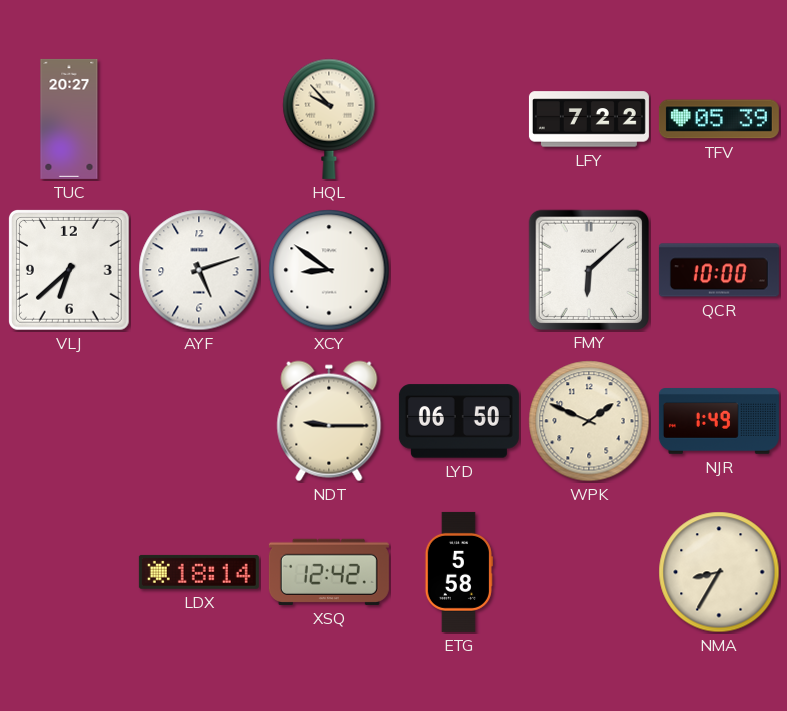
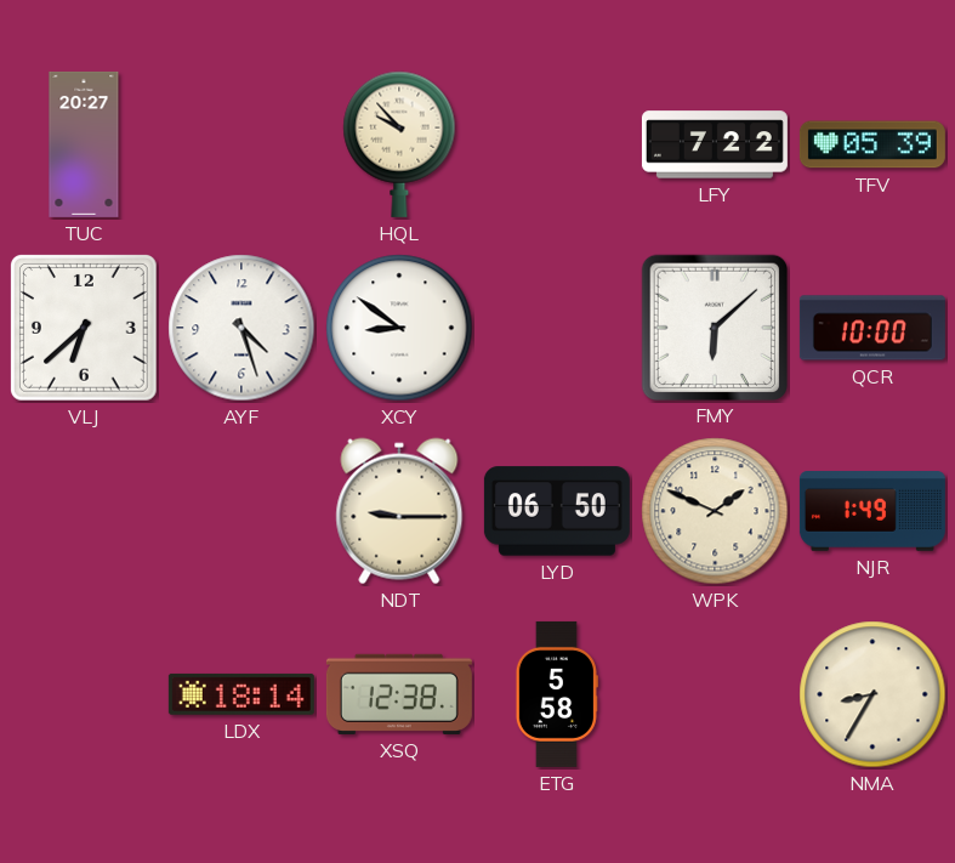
AYF: 5:12 -> 4:27
XSQ: 12:42 -> 12:38
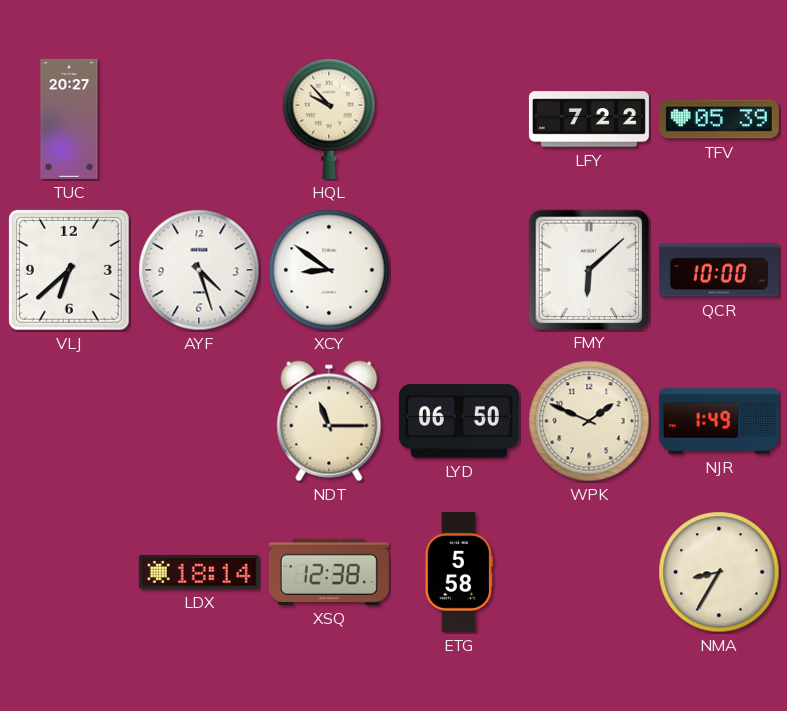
NDT: 9:15 -> 11:15
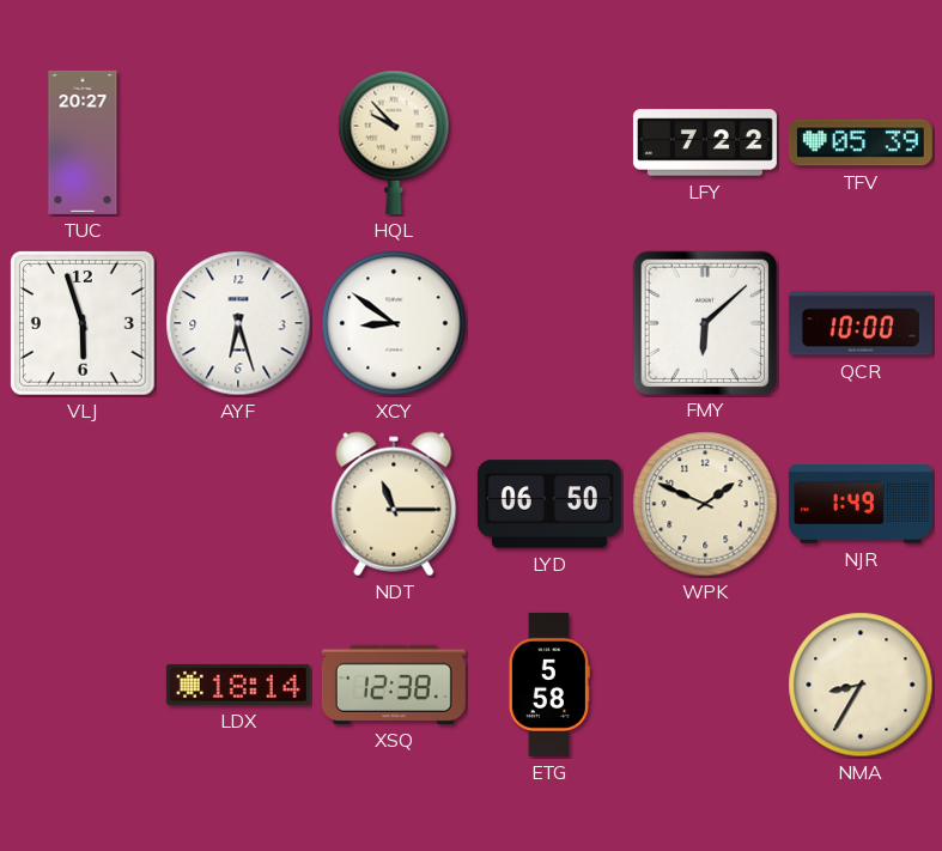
VLJ: 6:38 -> 5:57
AYF: 4:27 -> 6:27
